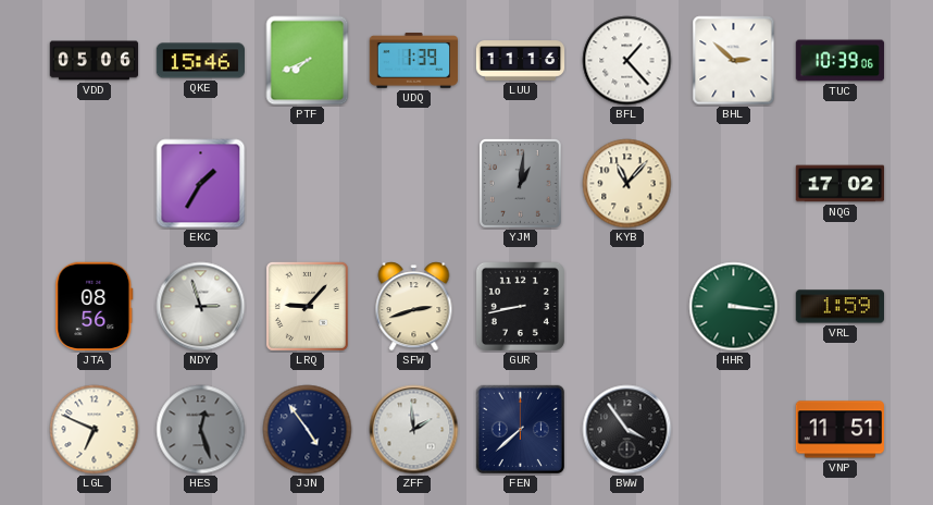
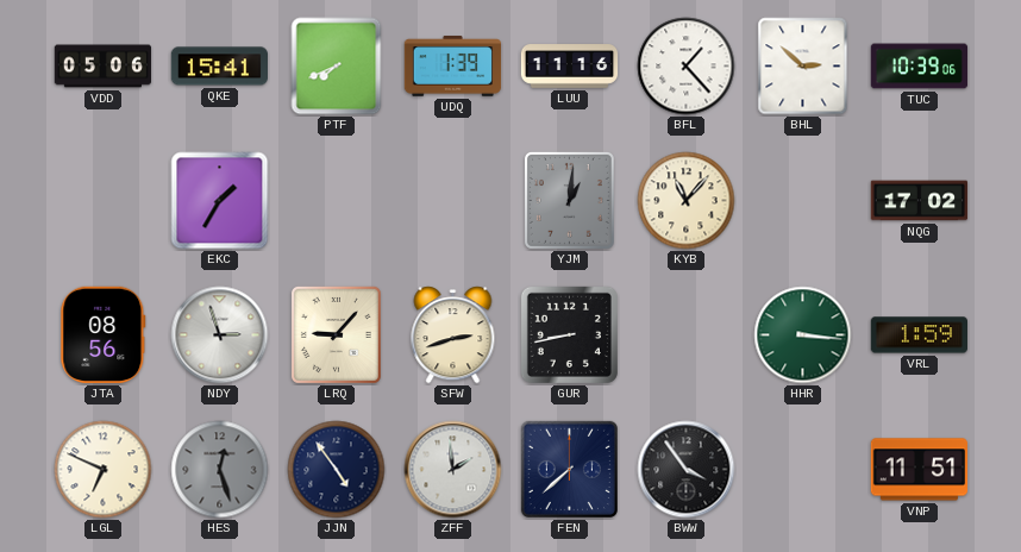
QKE: 15:46 -> 15:41
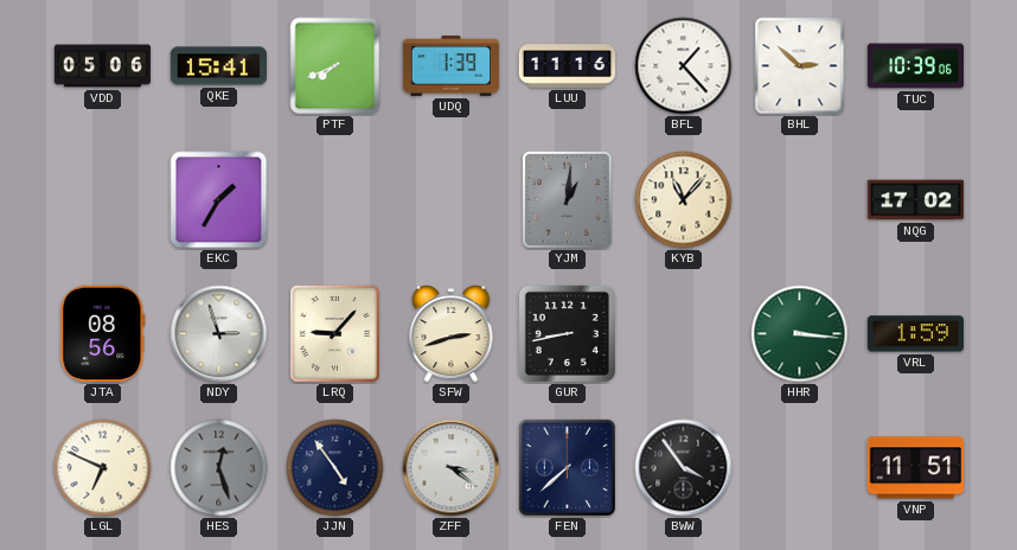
ZFF: 1:59 -> 3:21
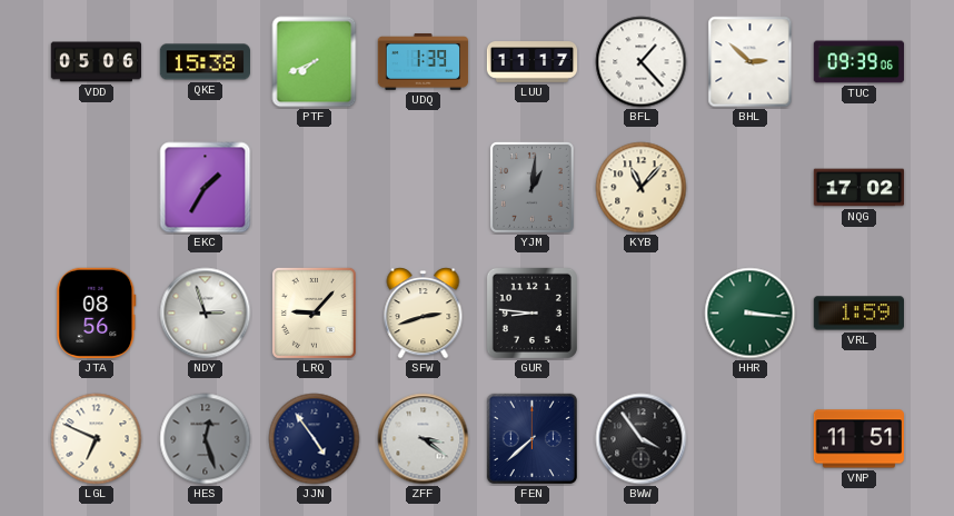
QKE: 15:41 -> 15:38
LUU: 11:16 -> 11:17
TUC: 10:39 -> 09:39
GUR: 8:43 -> 8:46
